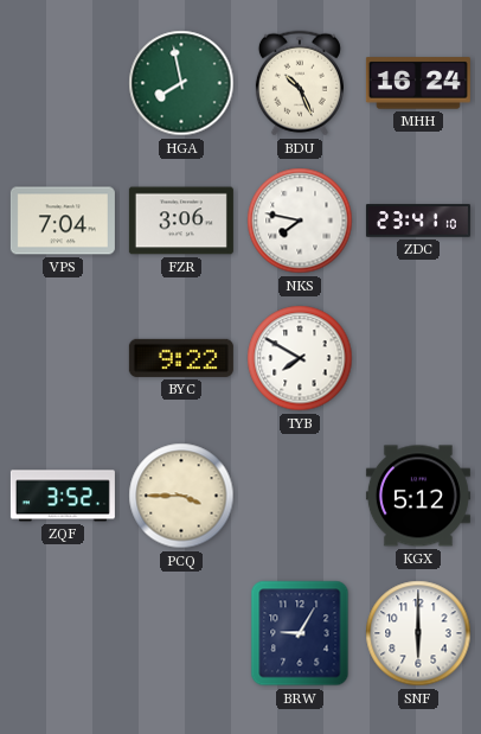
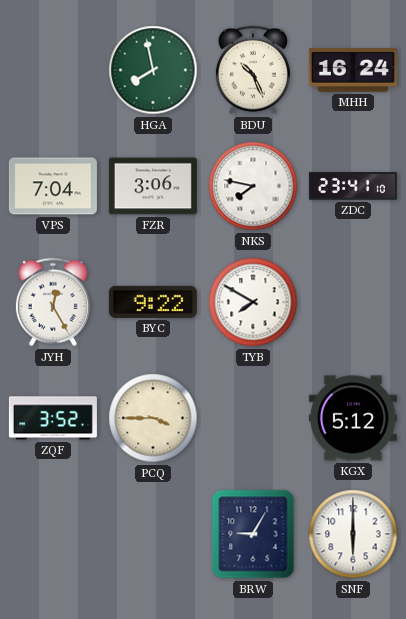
JYH: none -> 12:25
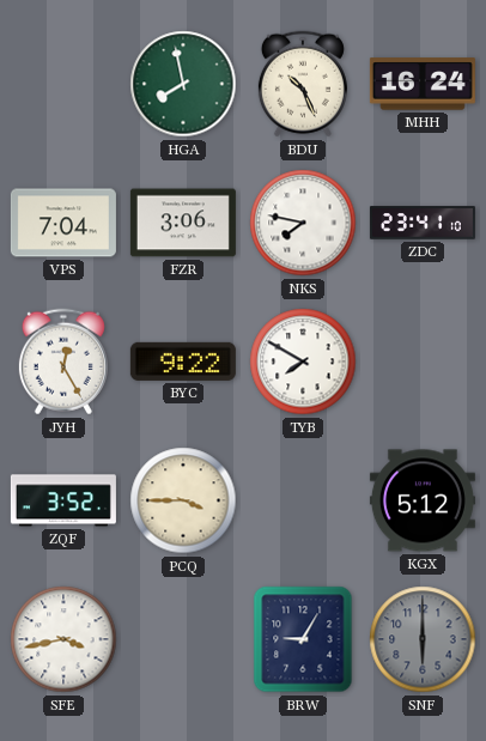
SFE: none -> 3:43
SNF dial: white -> grey
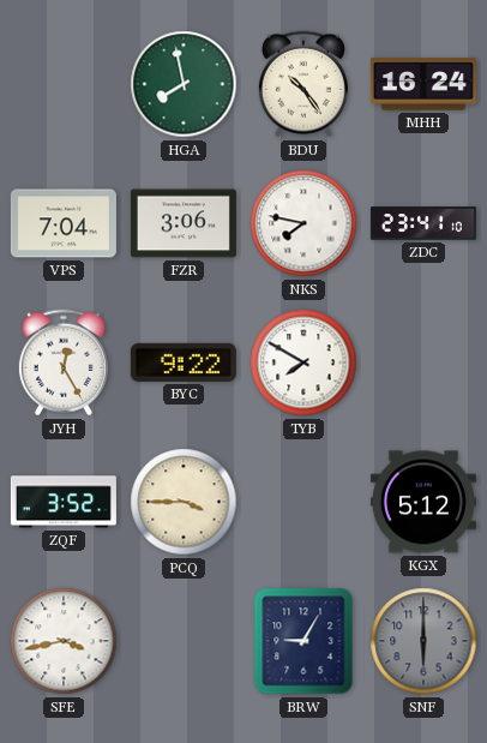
BDU: 10:26 -> 10:24
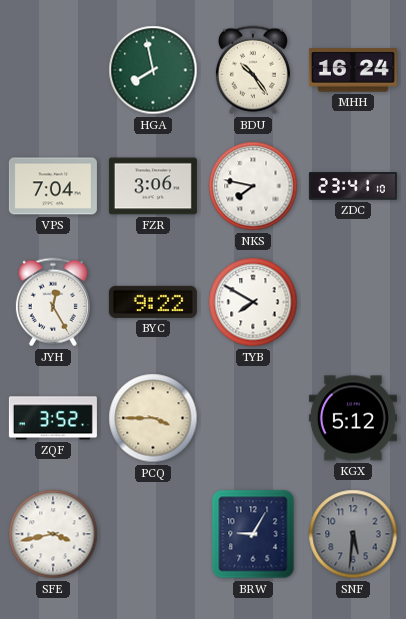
SNF: 6:00 -> 5:31
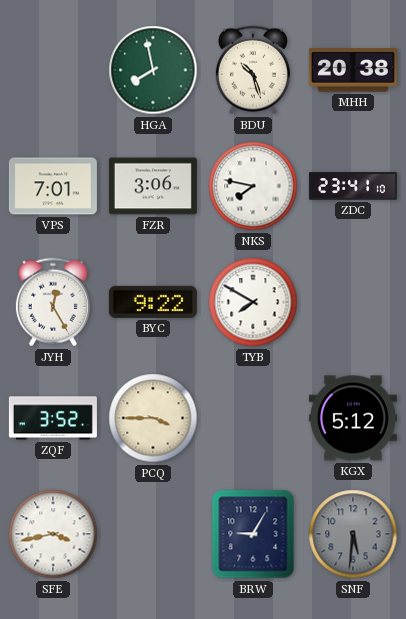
BDU: 10:24 -> 10:27
MHH: 16:24 -> 20:38
VPS: 7:04 -> 7:01
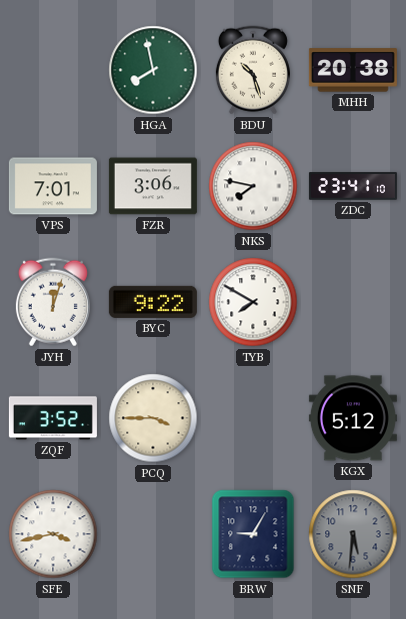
JYH: 12:25 -> 12:03
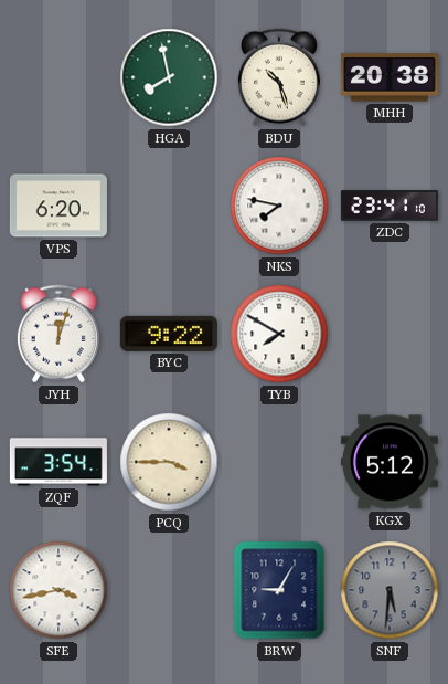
VPS: 7:01 -> 6:20
FZR: 3:06 -> none
ZQF: 3:52 -> 3:54
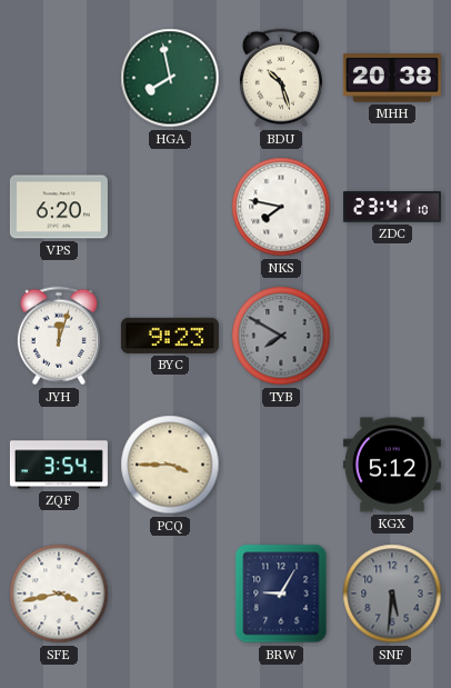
BYC: 9:22 -> 9:23
TYB dial: white -> grey
